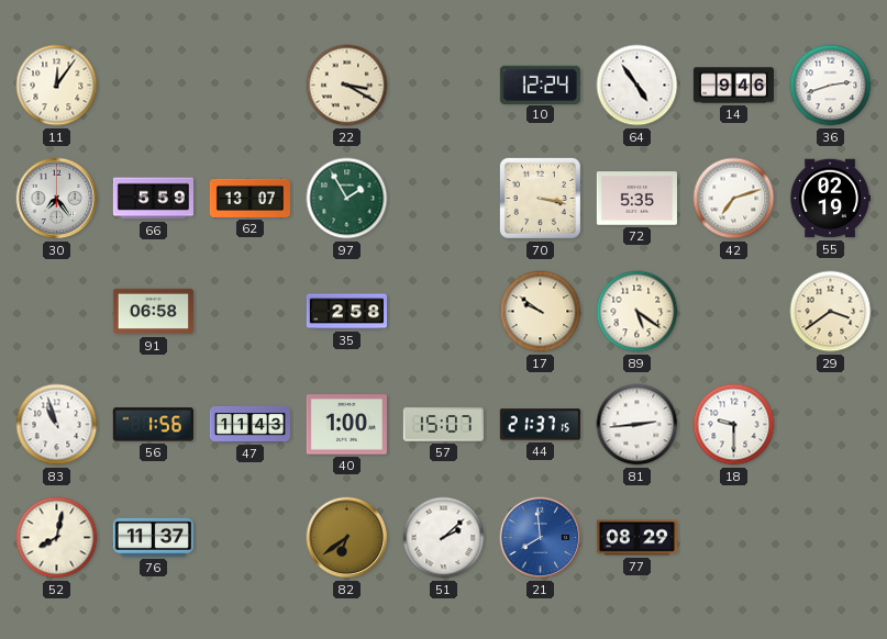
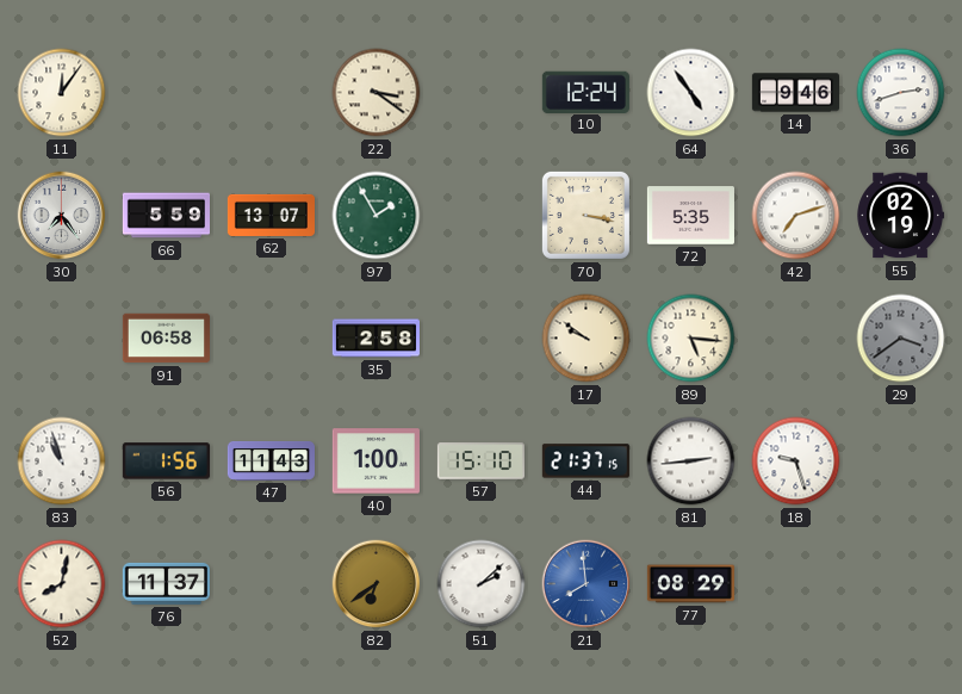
22: 3:20 -> 3:21
89: 5:21 -> 5:16
29 dial: cream -> grey
57: 15:07 -> 15:10
18: 9:30 -> 9:27
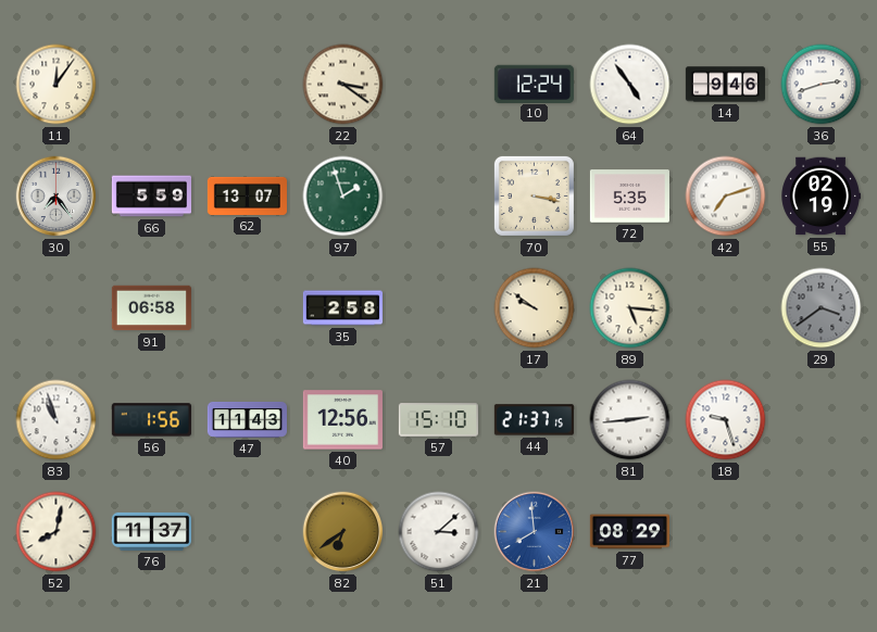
97: 1:55 -> 1:57
40: 1:00 -> 12:56
51: 2:08 -> 3:08
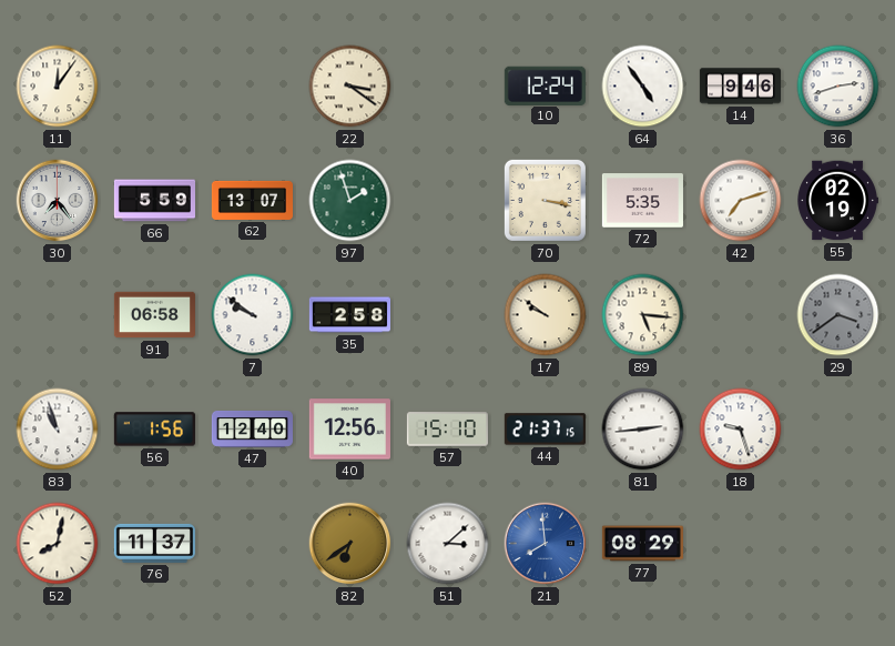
7: none -> 9:51
47: 11:43 -> 12:40
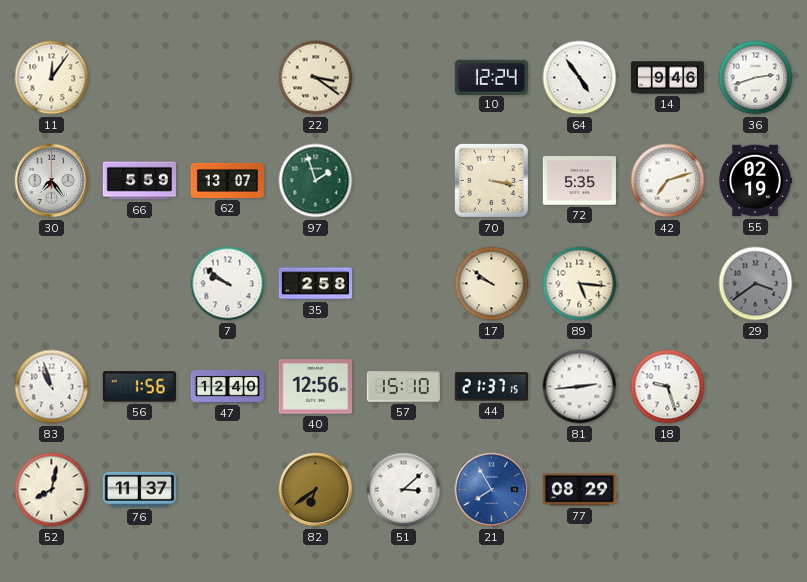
91: 06:58 -> none
21: 7:59 -> 7:55
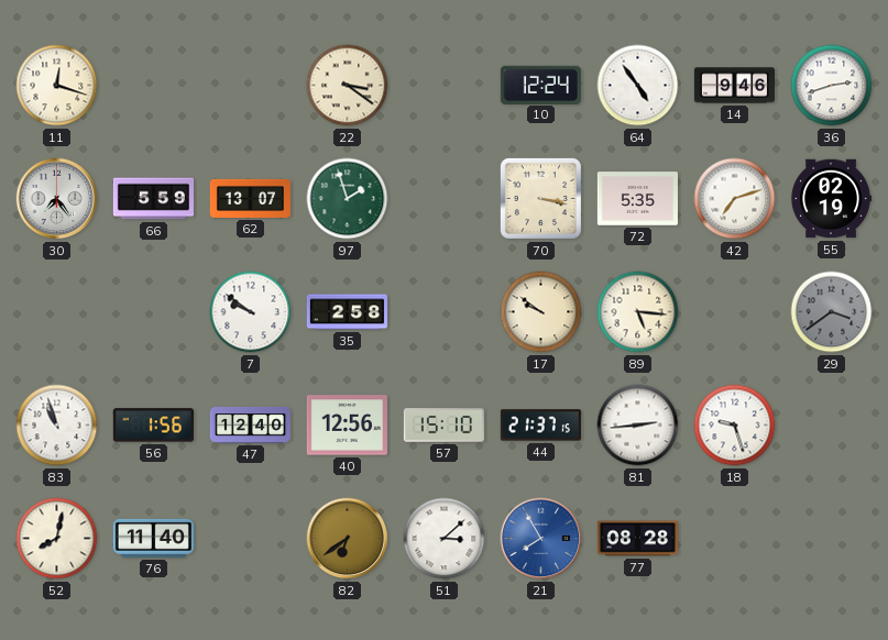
11: 12:06 -> 12:18
76: 11:37 -> 11:40
77: 08:29 -> 08:28
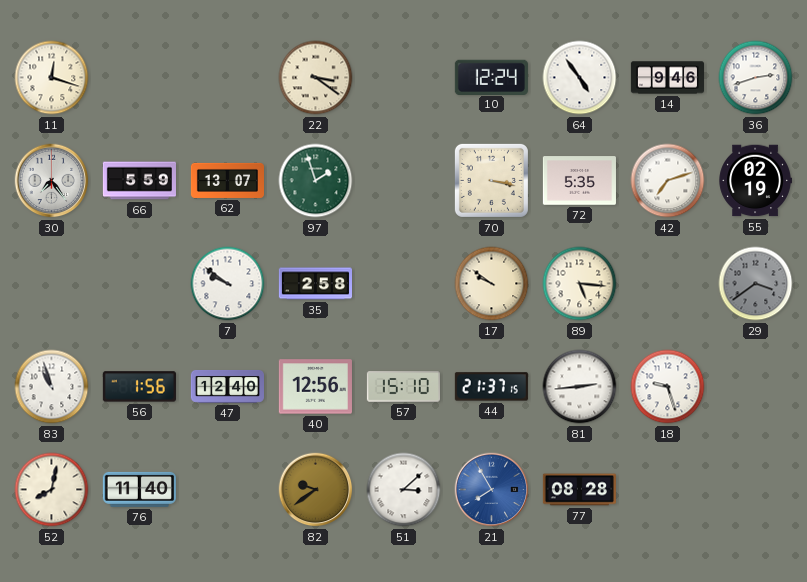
82: 6:39 -> 9:39
